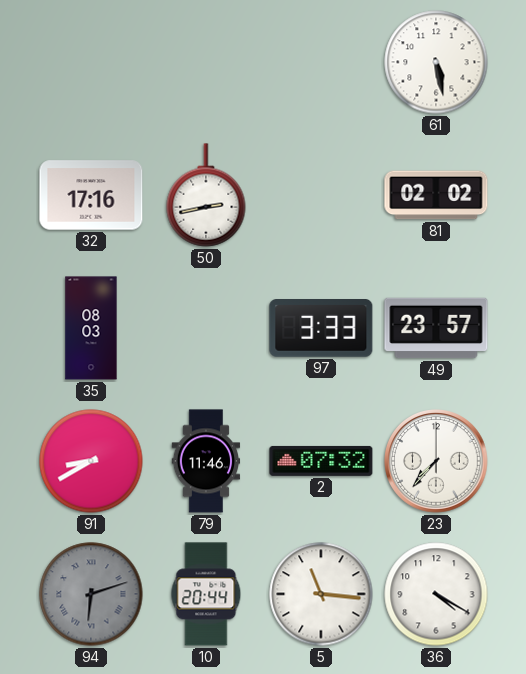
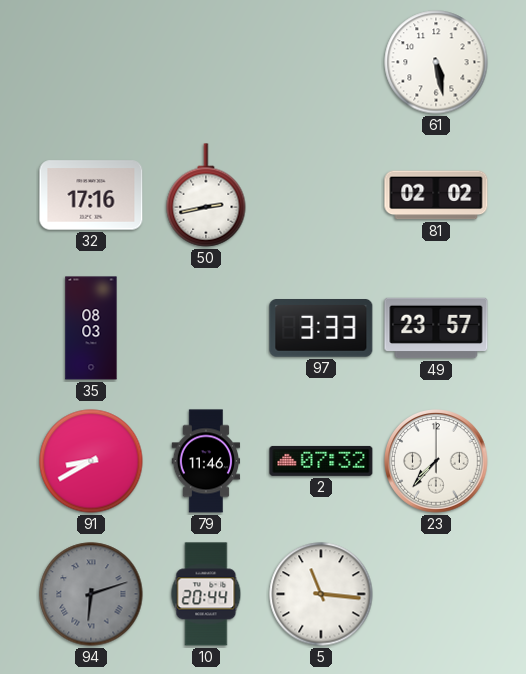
36: 4:20 -> none
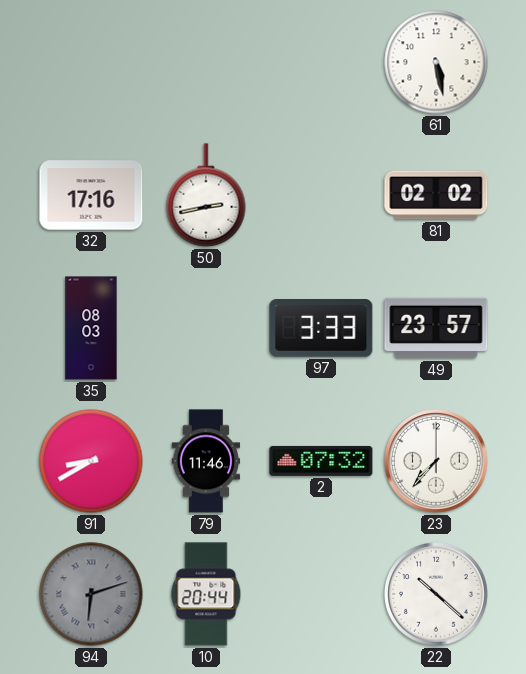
5: 11:16 -> none
22: none -> 10:22
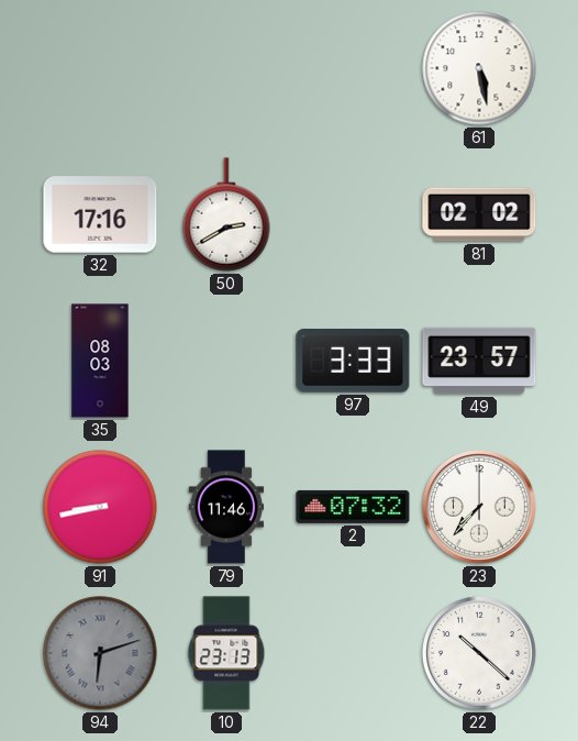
50: 2:43 -> 2:40
91: 8:40 -> 8:43
10: 20:44 -> 23:13
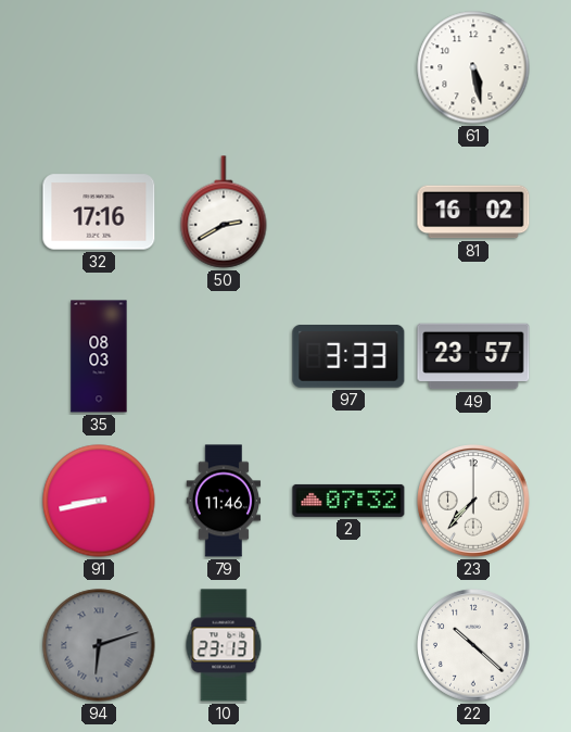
81: 02:02 -> 16:02
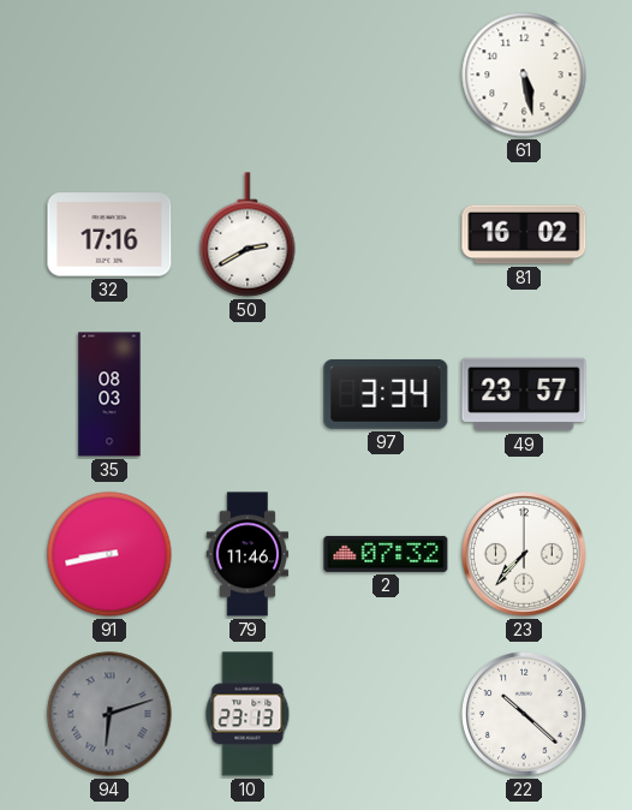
97: 3:33 -> 3:34
